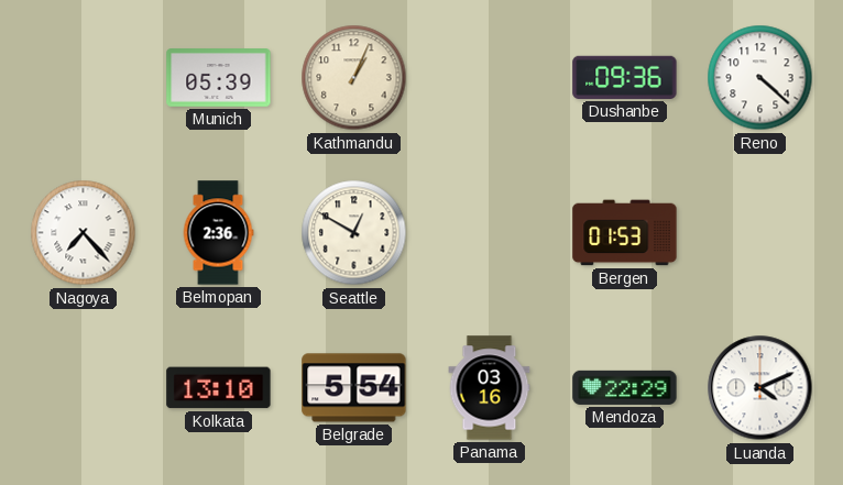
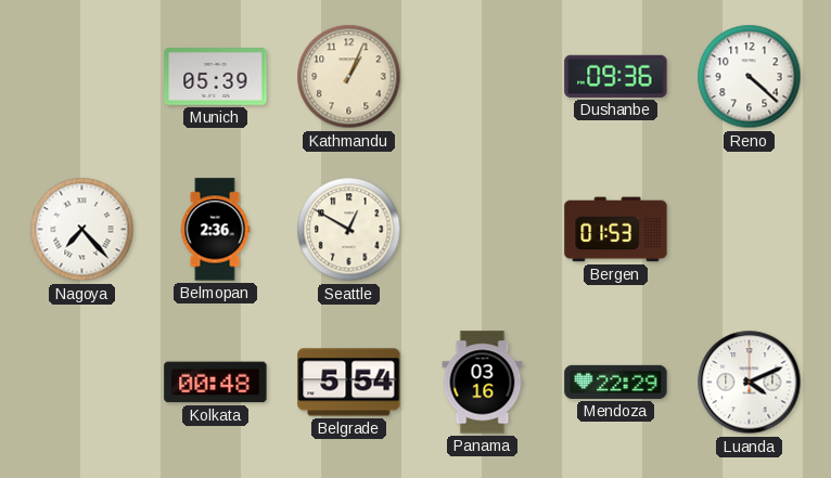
Kolkata: 13:10 -> 00:48
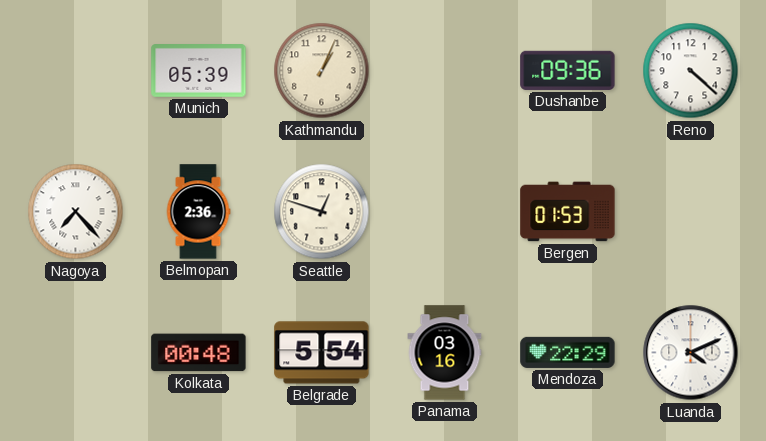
Seattle: 12:50 -> 12:48
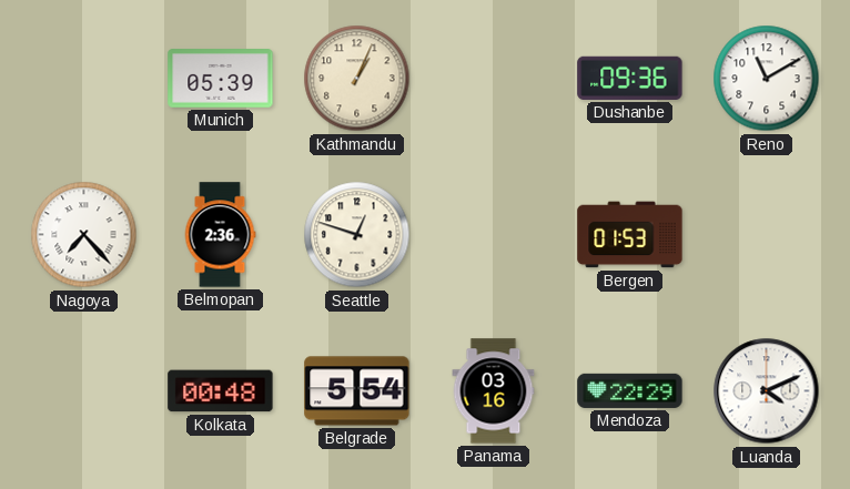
Reno: 4:22 -> 11:10
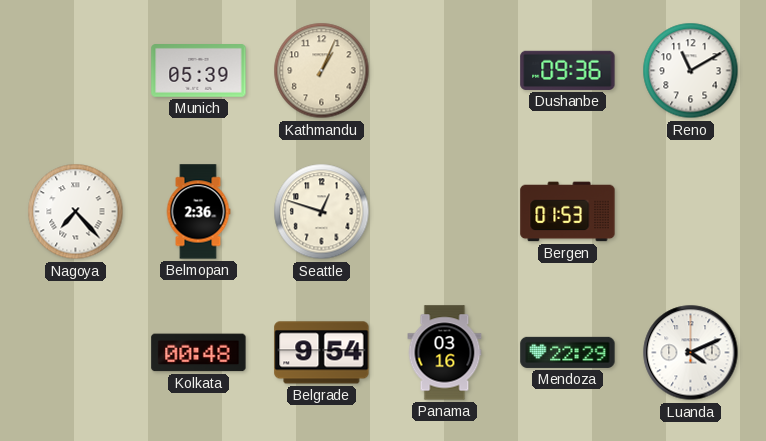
Belgrade: 5:54 -> 9:54
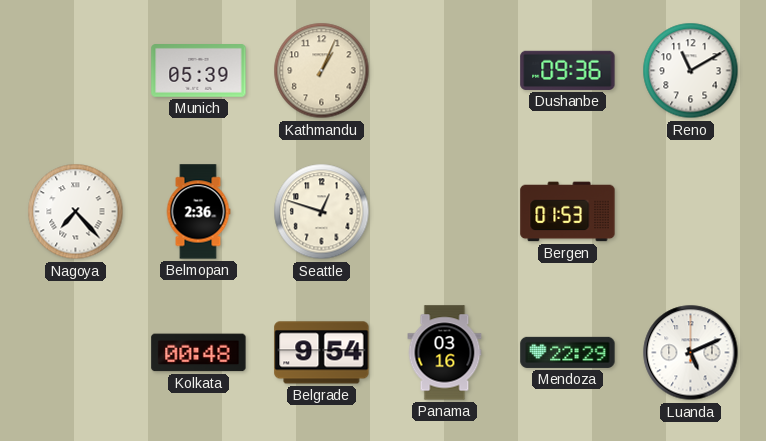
Luanda: 4:11 -> 5:11
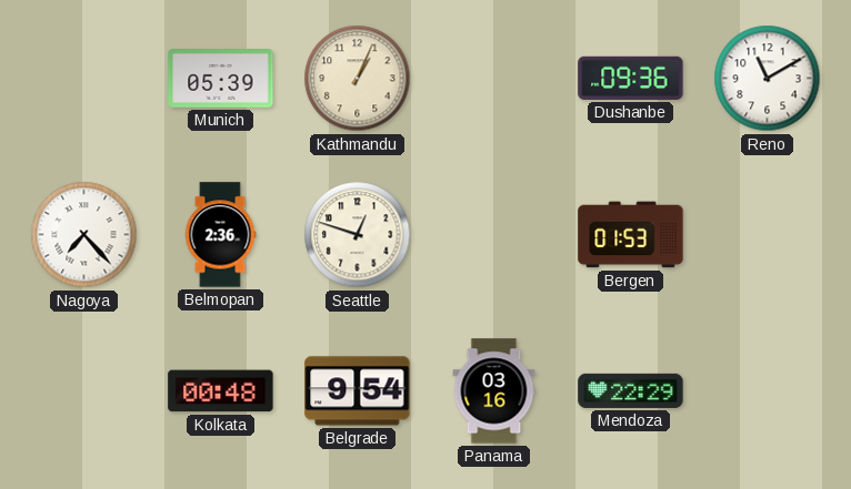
Luanda: 5:11 -> none
